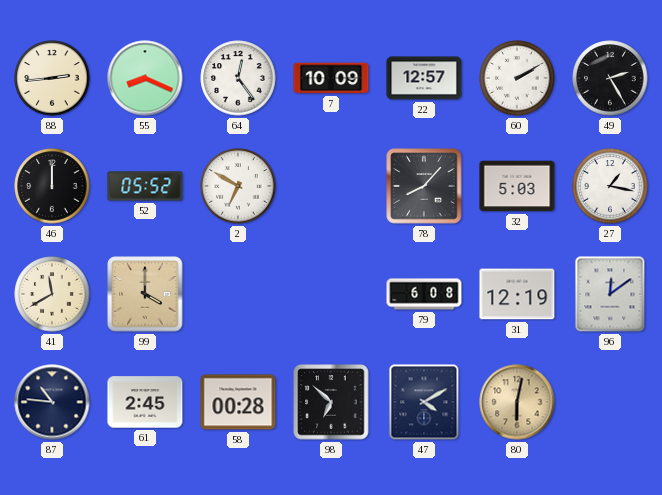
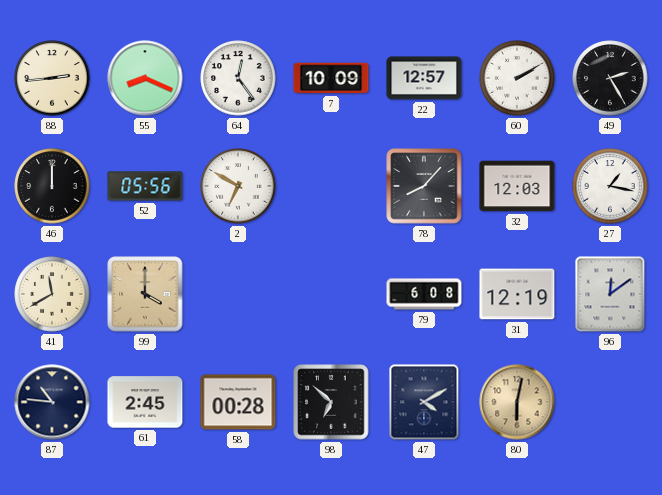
52: 05:52 -> 05:56
32: 5:03 -> 12:03
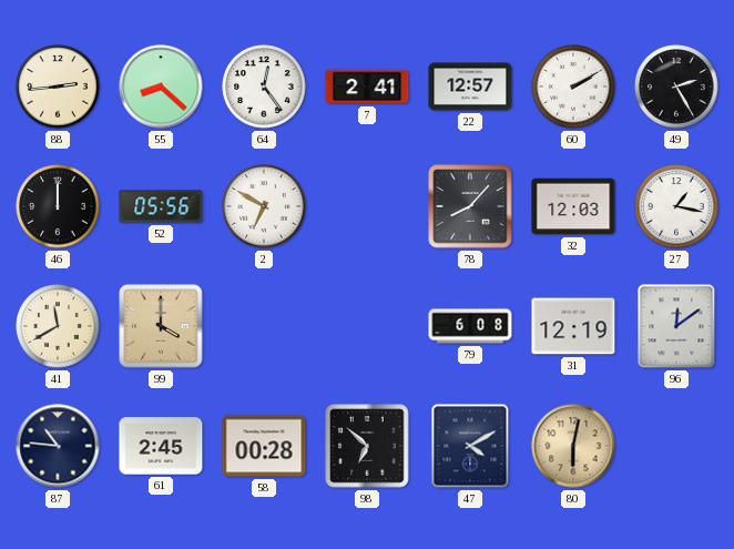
55: 8:19 -> 8:22
7: 10:09 -> 2:41
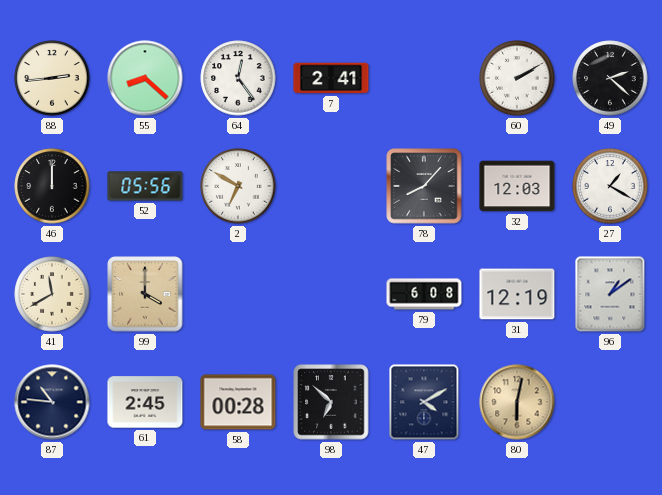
22: 12:57 -> none
49: 2:25 -> 2:22
27: 1:17 -> 1:20
96: 12:09 -> 1:09
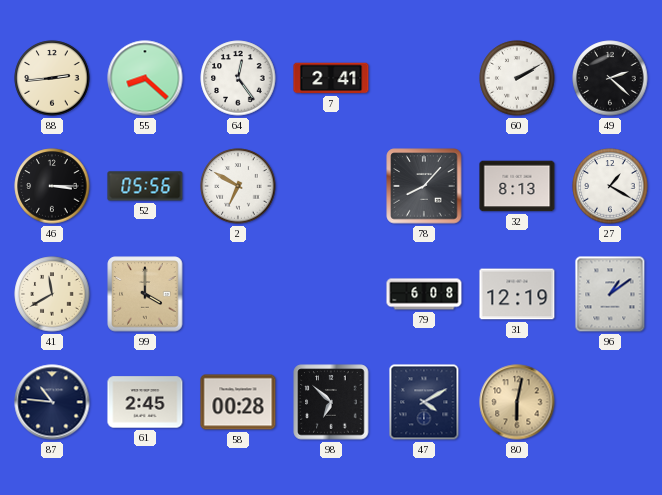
46: 12:00 -> 3:15
32: 12:03 -> 8:13
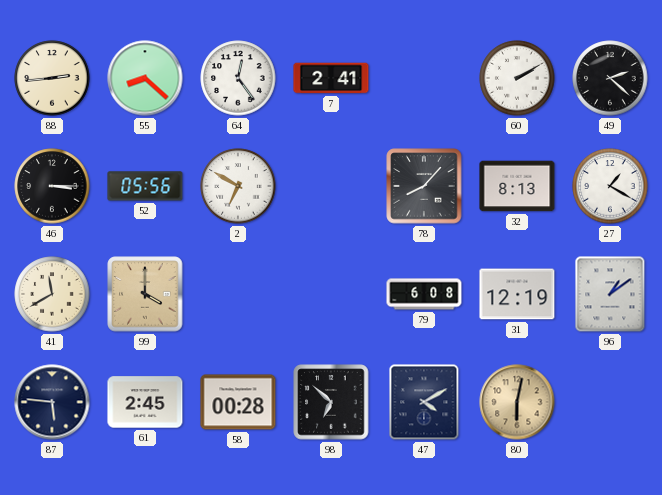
87: 10:46 -> 5:46
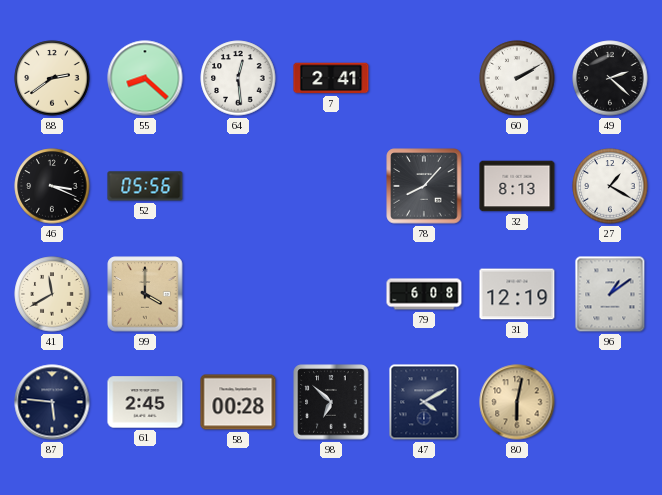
88: 2:44 -> 2:39
64: 12:24 -> 12:29
46: 3:15 -> 3:19
2: 6:50 -> none
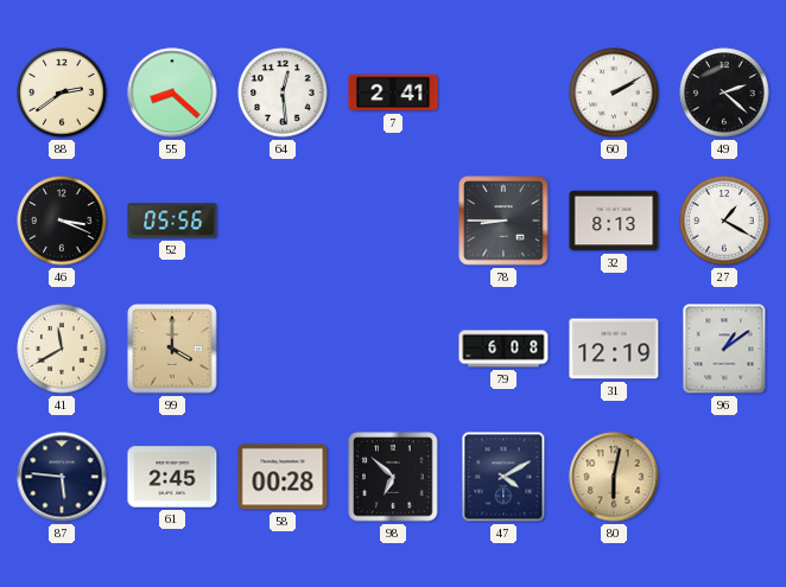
78: 8:07 -> 8:45
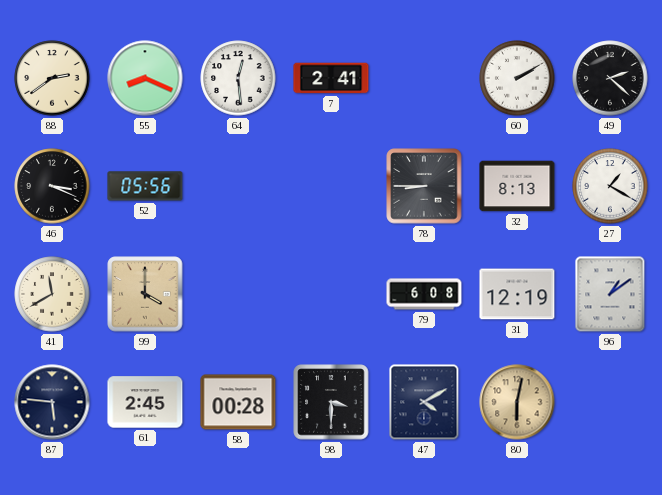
55: 8:22 -> 8:19
98: 6:52 -> 3:30
